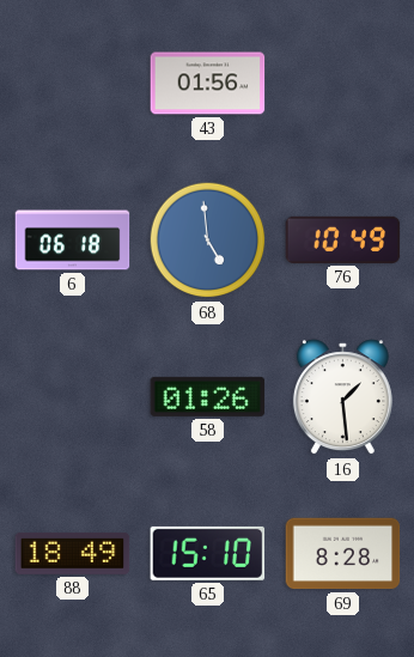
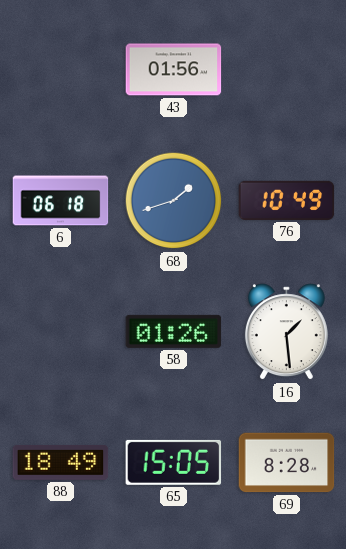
68: 4:59 -> 1:42
65: 15:10 -> 15:05
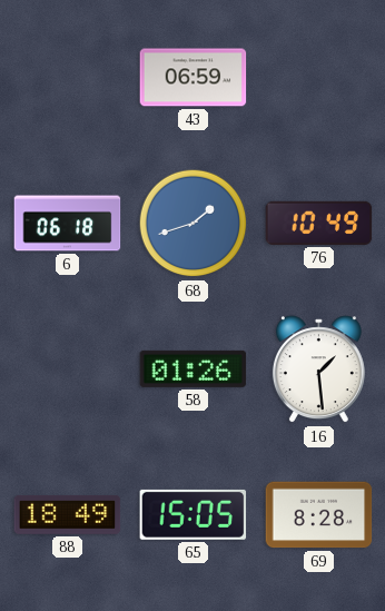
43: 01:56 -> 06:59
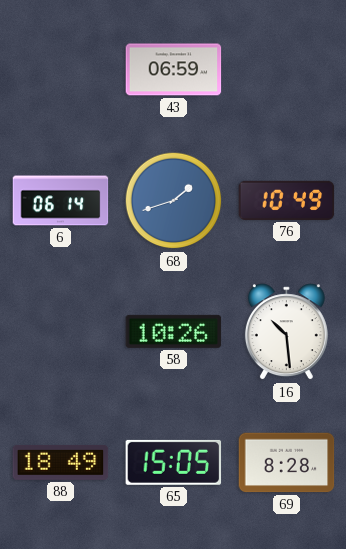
6: 06:18 -> 06:14
58: 01:26 -> 10:26
16: 1:29 -> 10:29
